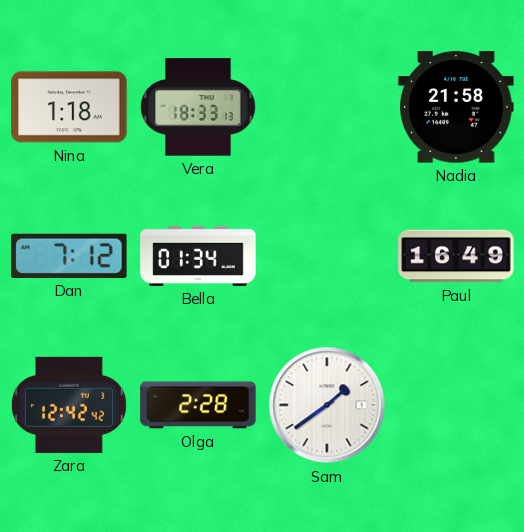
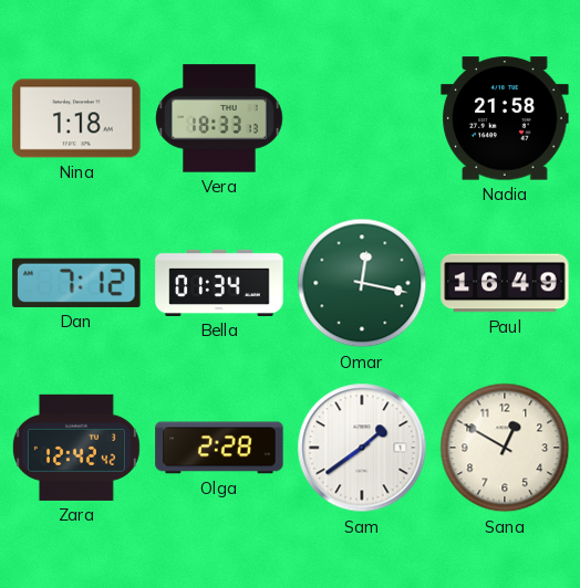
Omar: none -> 12:17
Sana: none -> 12:50
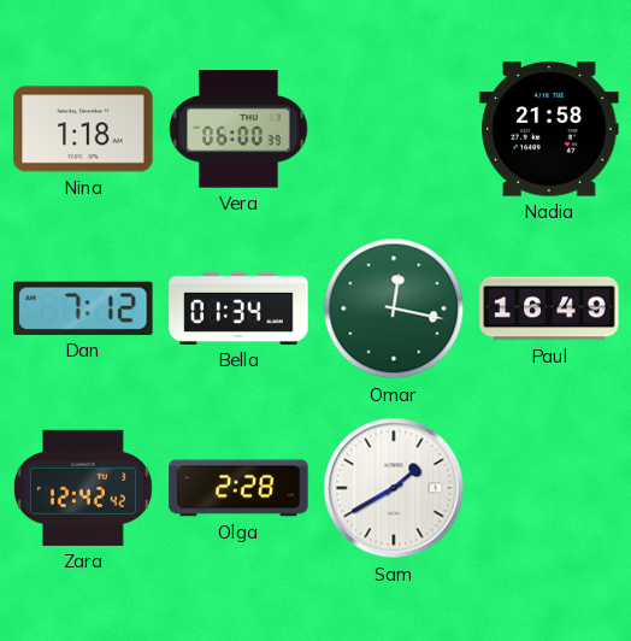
Vera: 18:33 -> 06:00
Sam: 1:39 -> 1:40
Sana: 12:50 -> none
